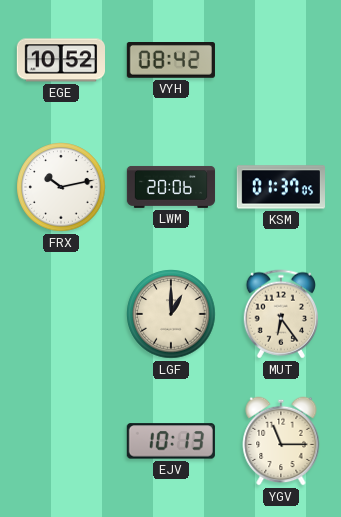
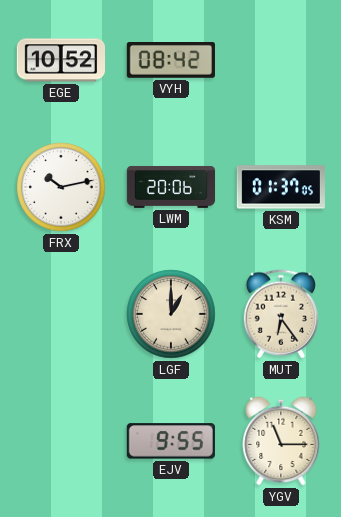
EJV: 10:13 -> 9:55
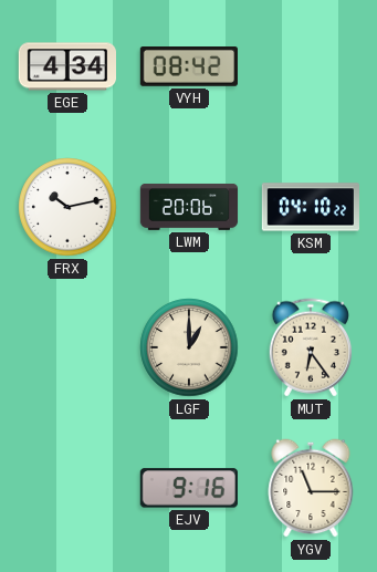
EGE: 10:52 -> 4:34
KSM: 01:37 -> 04:10
EJV: 9:55 -> 9:16
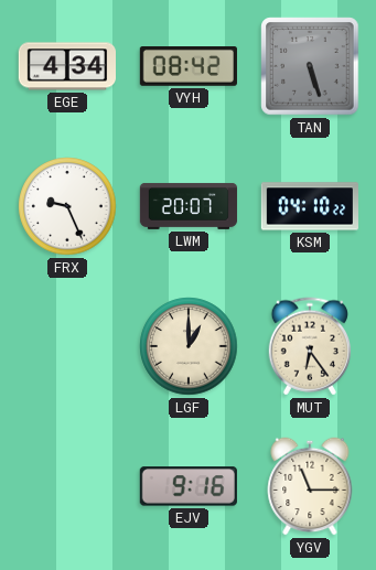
TAN: none -> 5:27
FRX: 10:13 -> 9:26
LWM: 20:06 -> 20:07
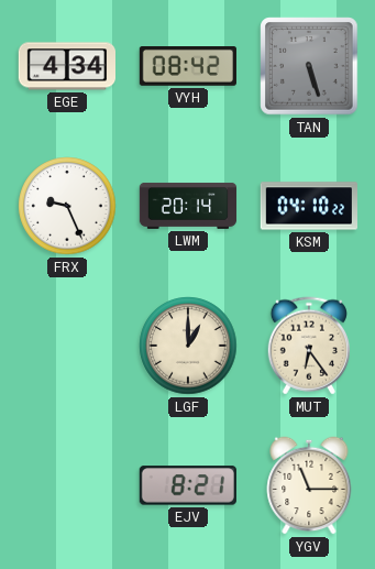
LWM: 20:07 -> 20:14
EJV: 9:16 -> 8:21
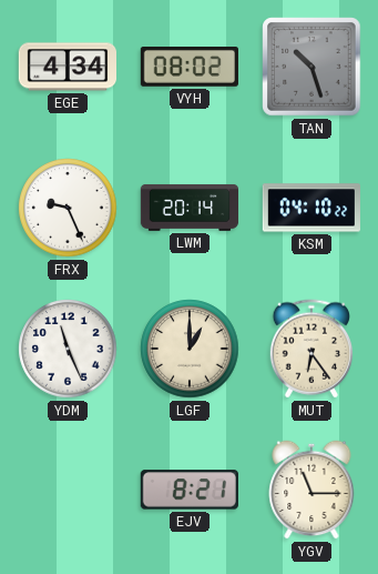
VYH: 08:42 -> 08:02
TAN: 5:27 -> 10:27
YDM: none -> 11:26
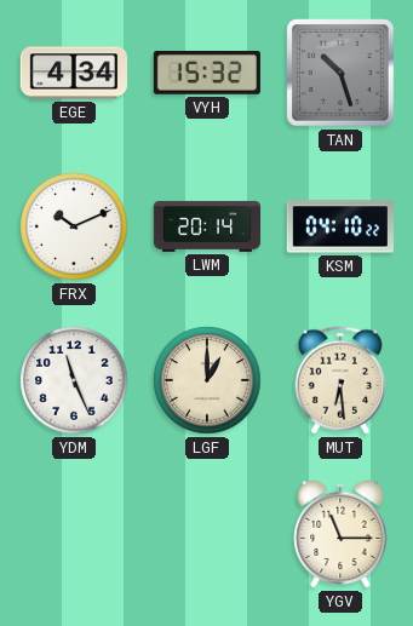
VYH: 08:02 -> 15:32
FRX: 9:26 -> 10:11
MUT: 6:24 -> 6:29
EJV: 8:21 -> none
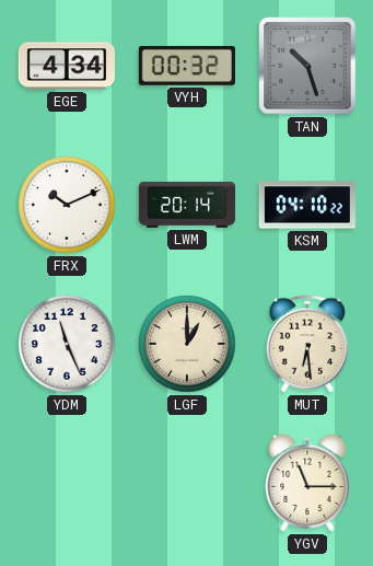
VYH: 15:32 -> 00:32
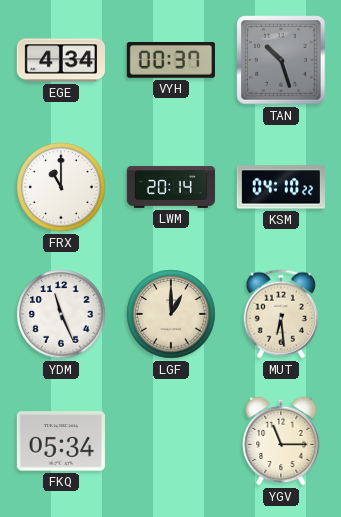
VYH: 00:32 -> 00:37
FRX: 10:11 -> 11:00
FKQ: none -> 05:34
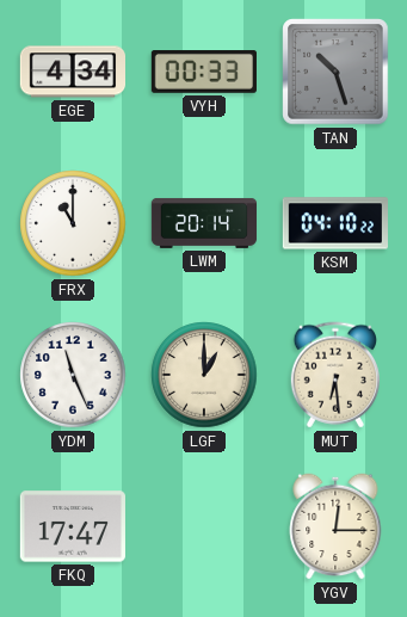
VYH: 00:37 -> 00:33
FKQ: 05:34 -> 17:47
YGV: 11:15 -> 12:15
